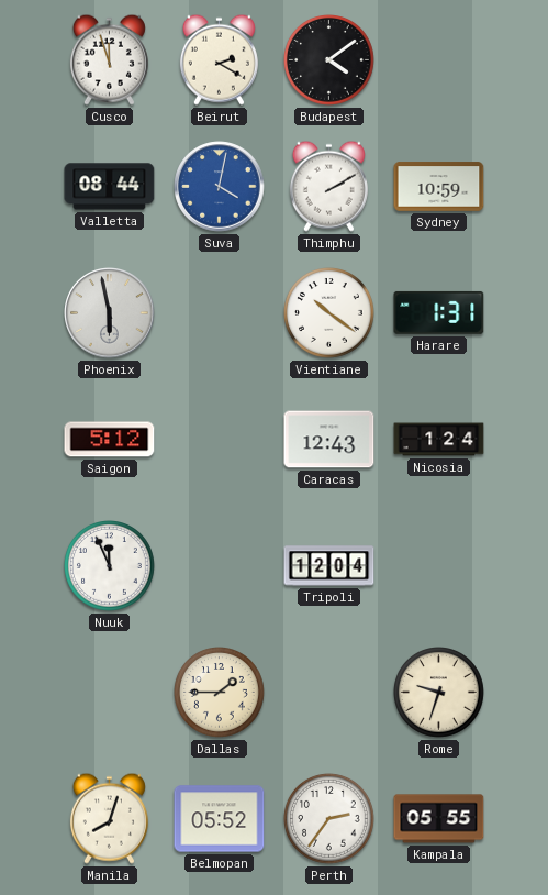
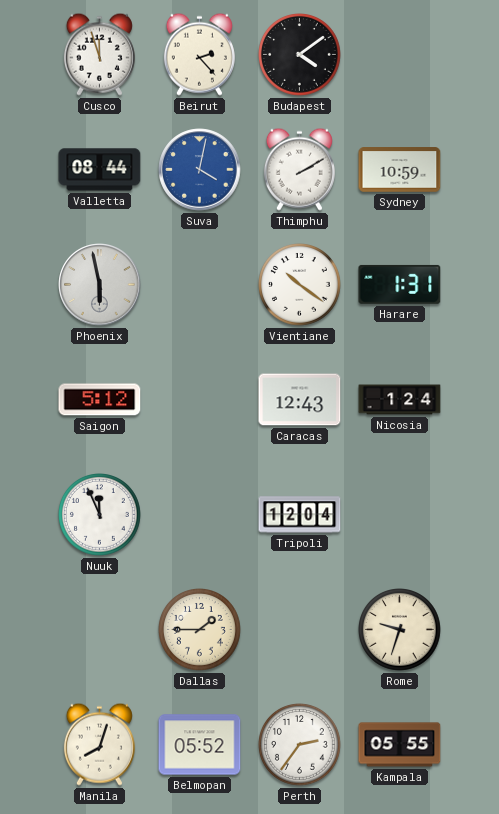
Beirut: 2:20 -> 2:23
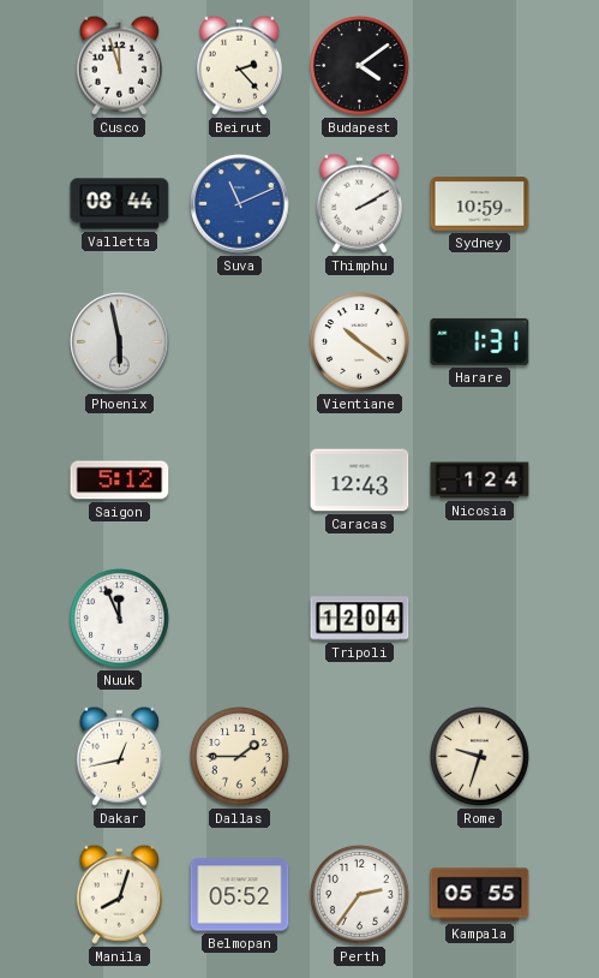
Suva: 4:02 -> 11:11
Dakar: none -> 12:43
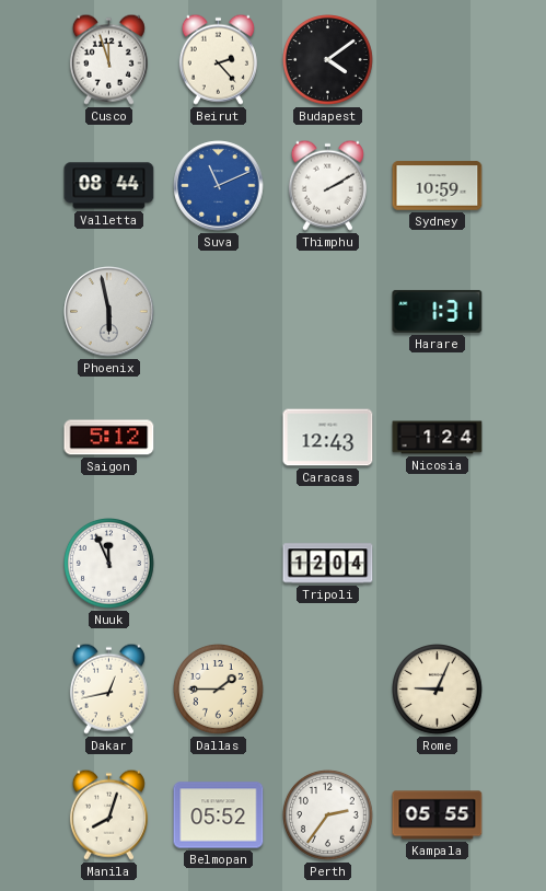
Vientiane: 10:21 -> none
Rome: 9:33 -> 9:04
